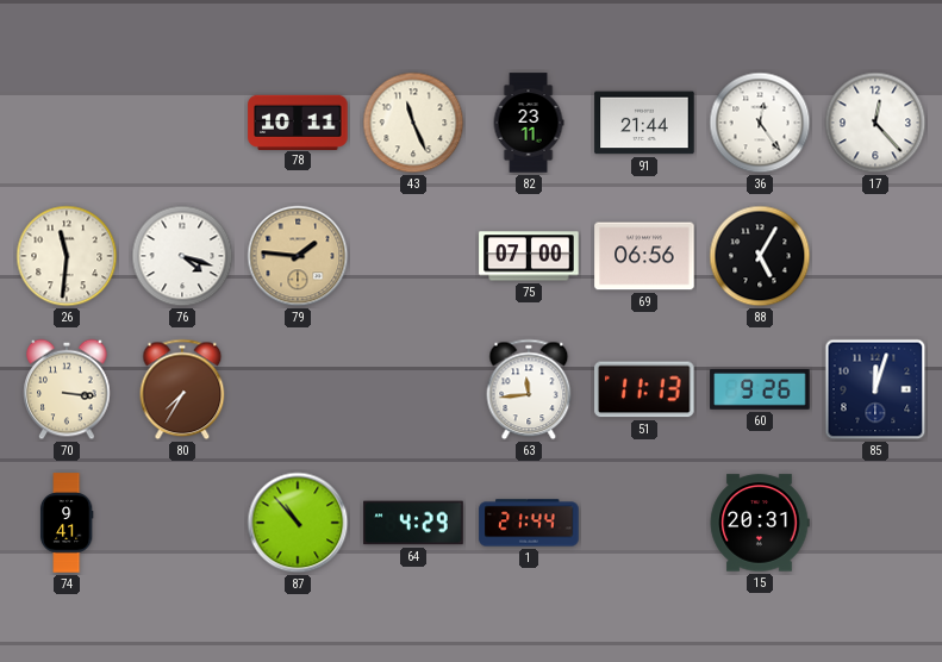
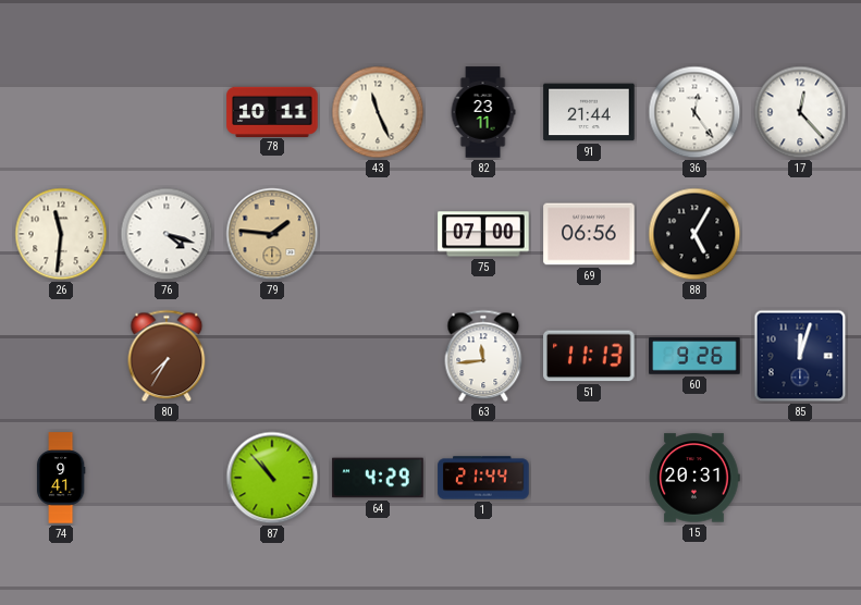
70: 3:16 -> none
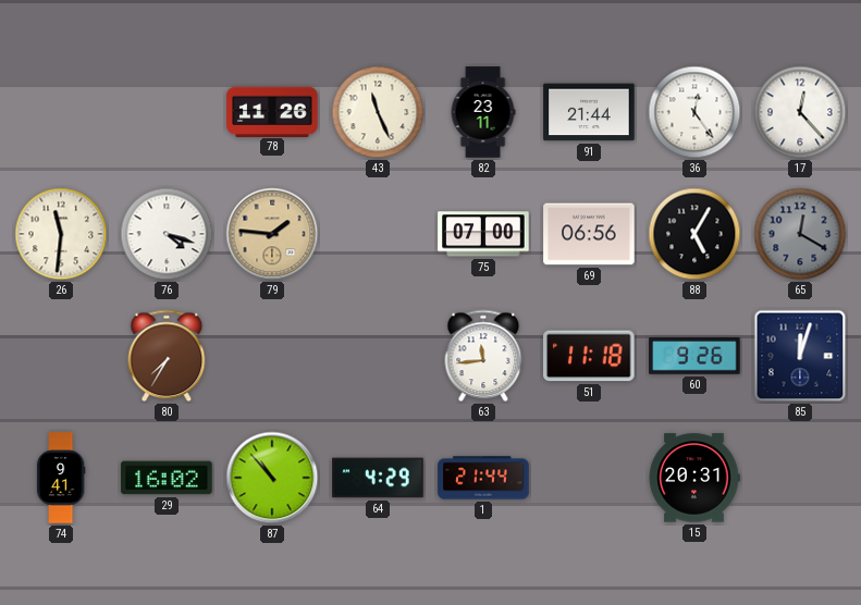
78: 10:11 -> 11:26
65: none -> 12:20
51: 11:13 -> 11:18
29: none -> 16:02
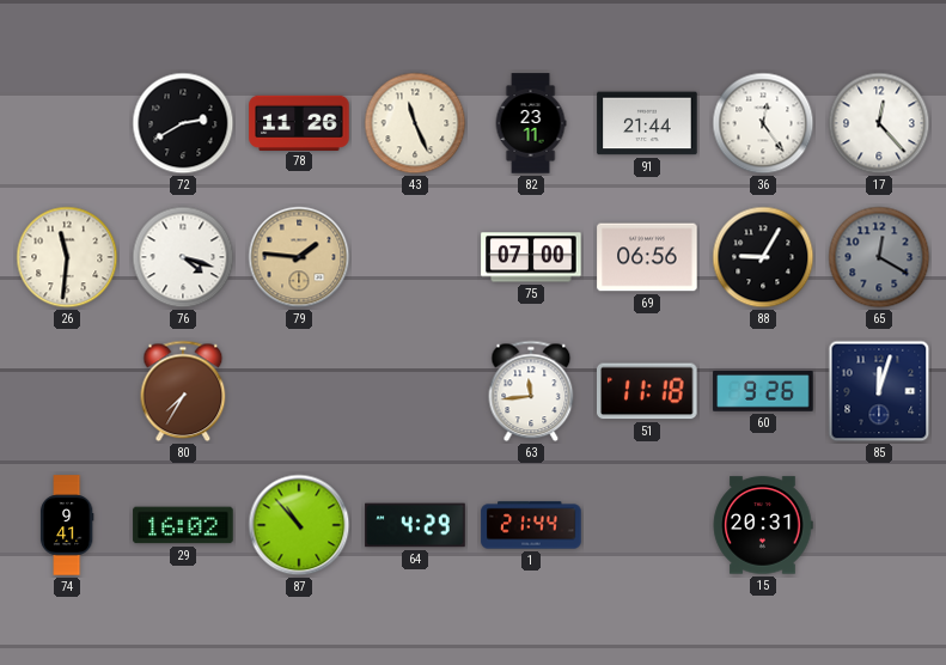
72: none -> 2:40
88: 5:05 -> 9:05
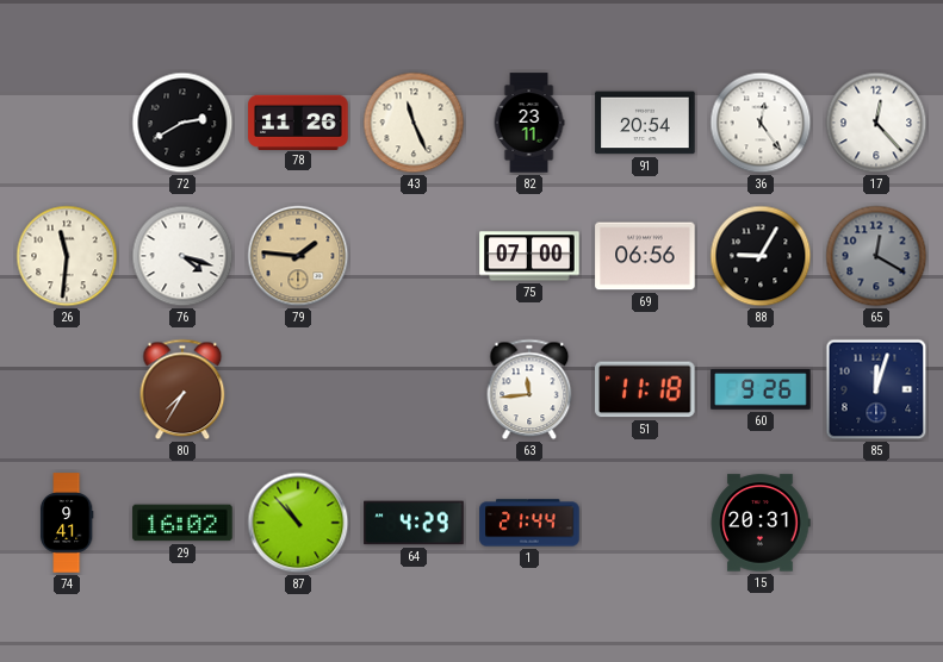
91: 21:44 -> 20:54
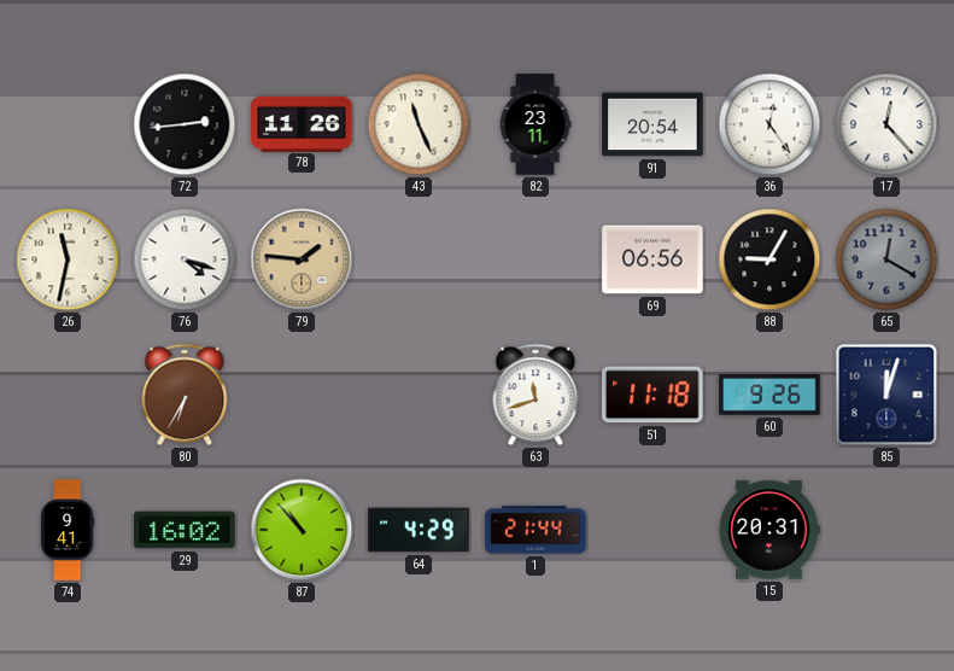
72: 2:40 -> 2:44
26: 11:31 -> 11:32
75: 07:00 -> none
80: 7:35 -> 6:35
63: 11:44 -> 11:42
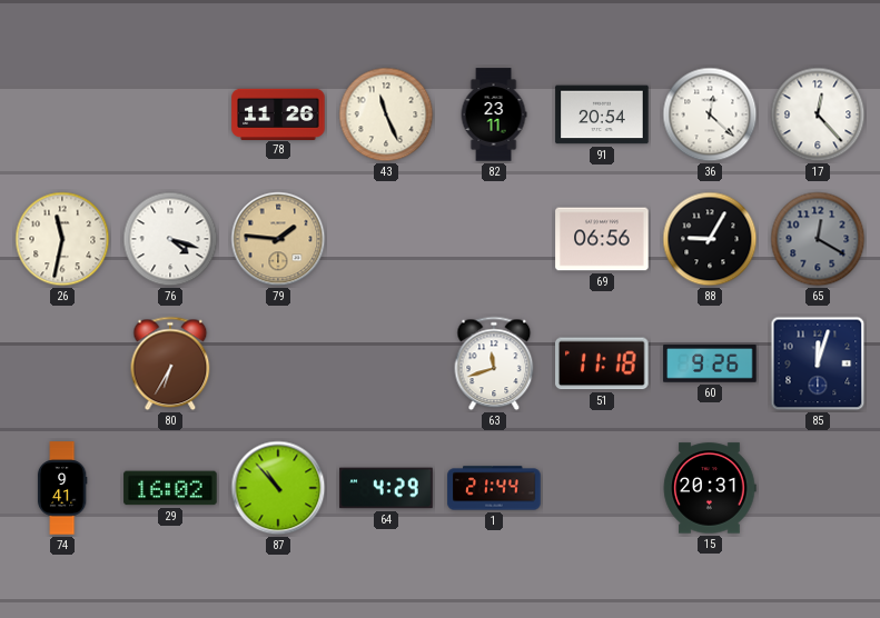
72: 2:44 -> none
36: 12:24 -> 12:22
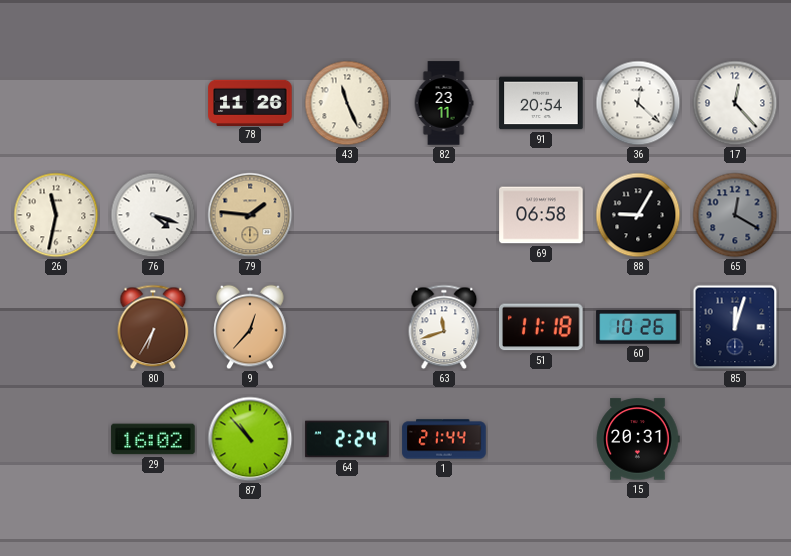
69: 06:56 -> 06:58
9: none -> 12:37
60: 9:26 -> 10:26
74: 9:41 -> none
64: 4:29 -> 2:24
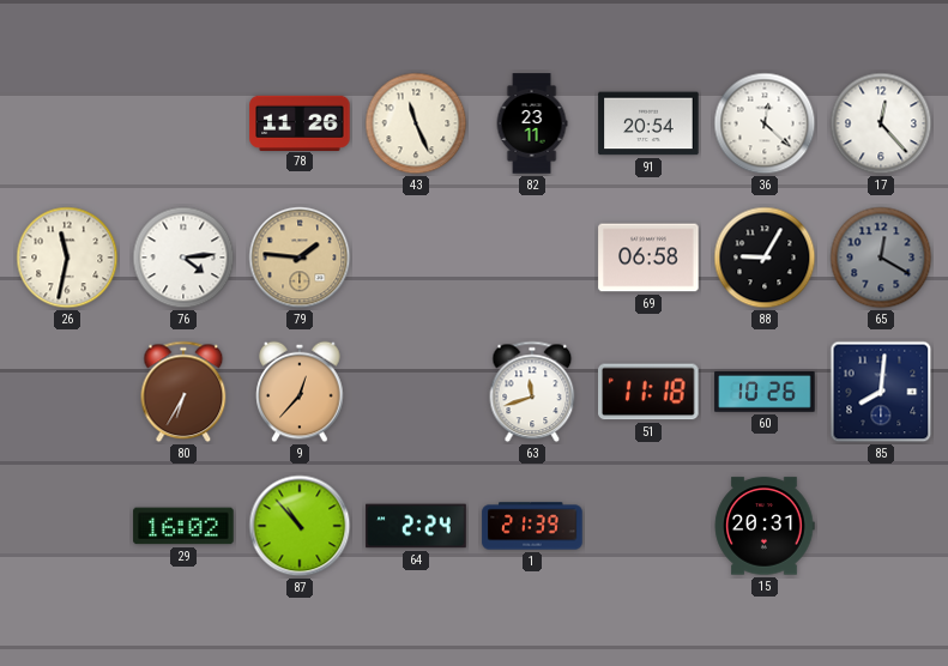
76: 4:18 -> 4:14
85: 12:03 -> 8:01
1: 21:44 -> 21:39
